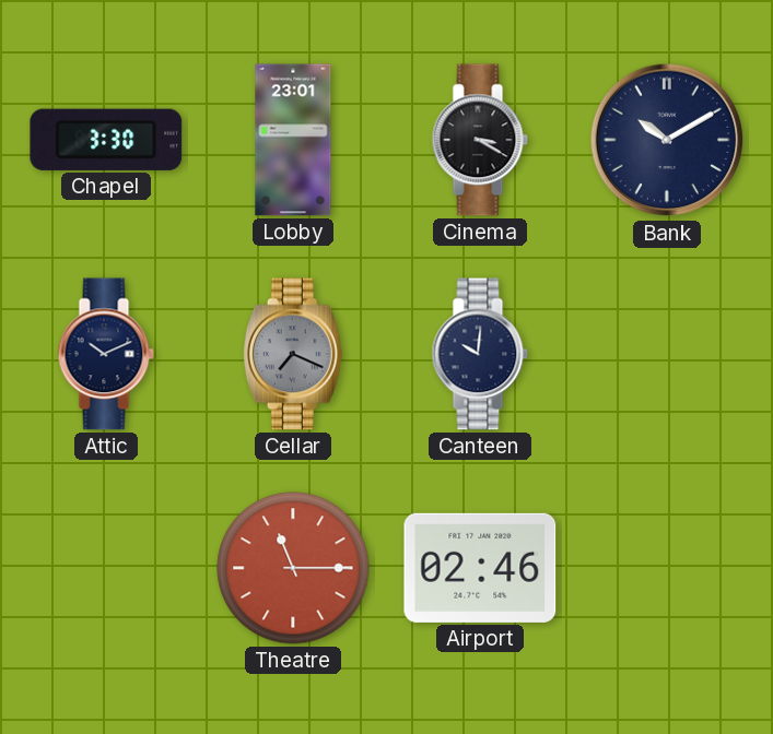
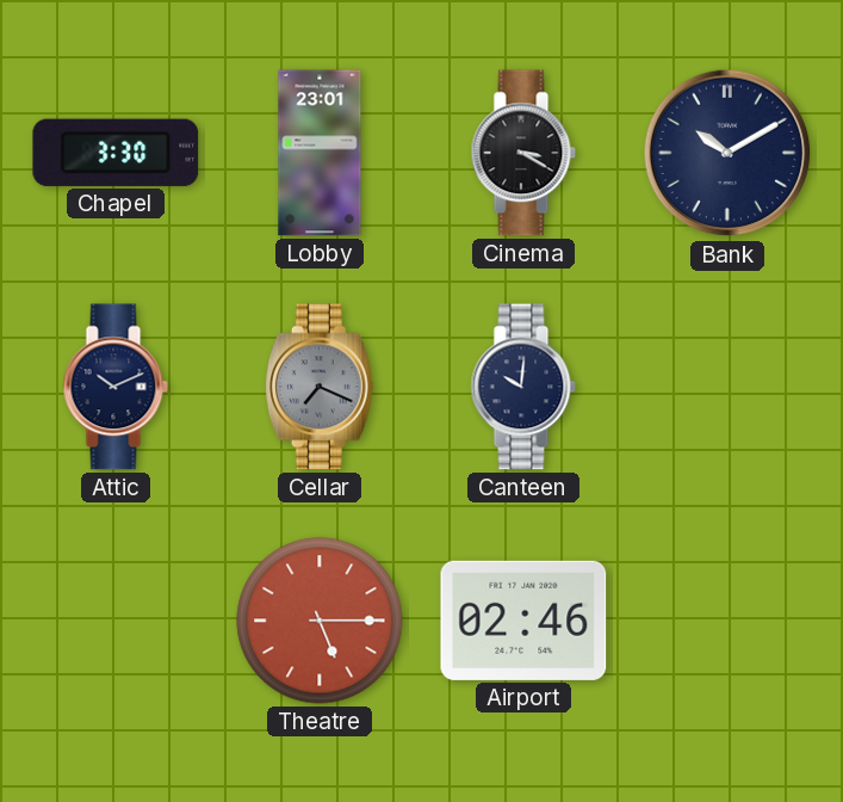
Theatre: 11:15 -> 5:15
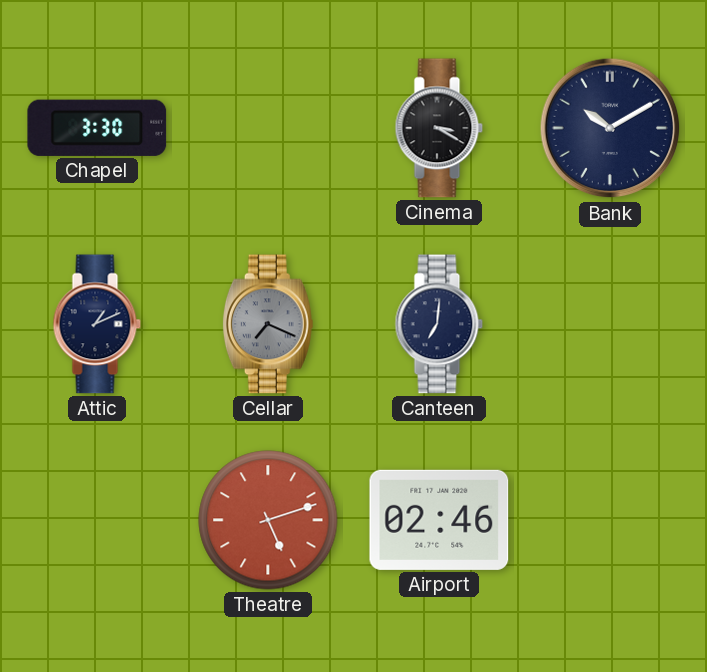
Lobby: 23:01 -> none
Attic: 10:11 -> 1:11
Canteen: 10:01 -> 7:01
Theatre: 5:15 -> 5:12
